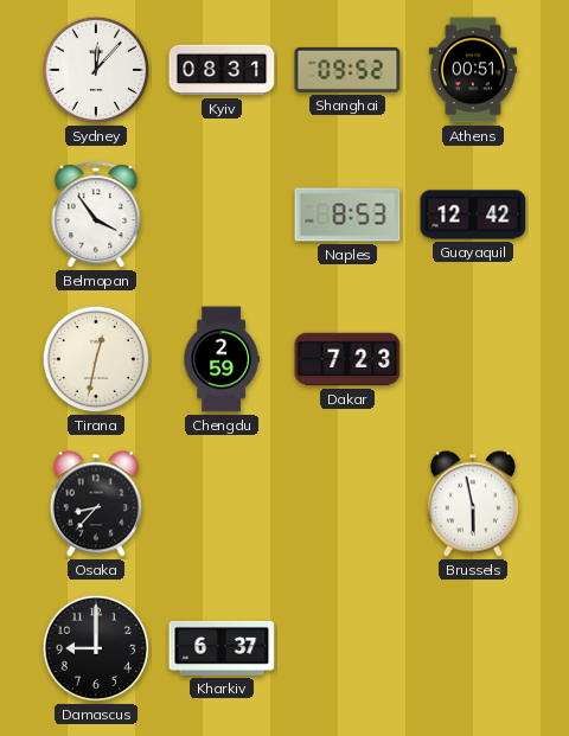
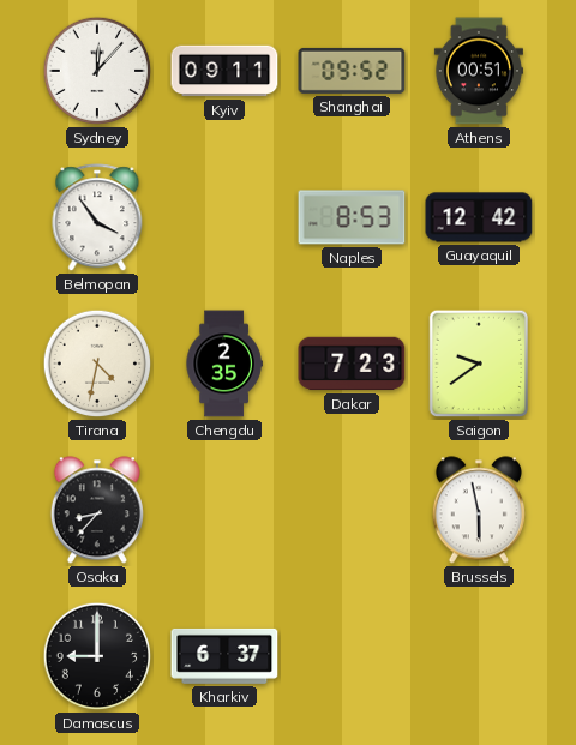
Kyiv: 08:31 -> 09:11
Tirana: 12:32 -> 4:32
Chengdu: 2:59 -> 2:35
Saigon: none -> 9:39
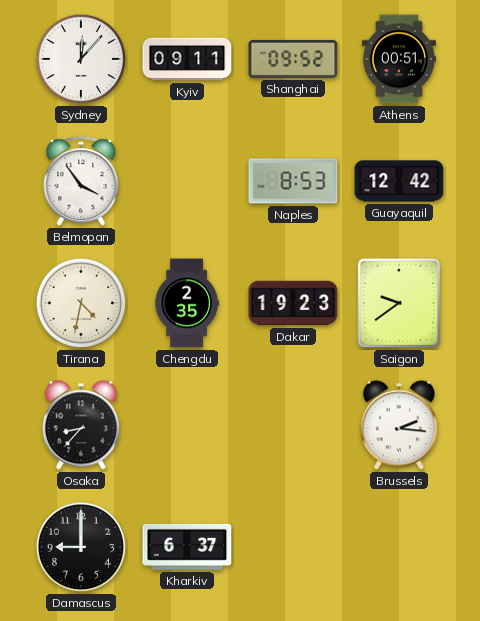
Dakar: 7:23 -> 19:23
Brussels: 5:58 -> 2:16
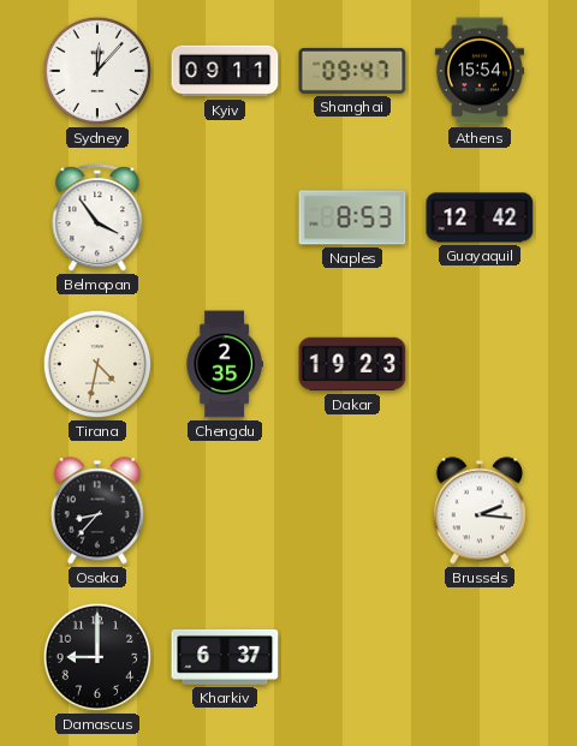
Shanghai: 09:52 -> 09:47
Athens: 00:51 -> 15:54
Saigon: 9:39 -> none
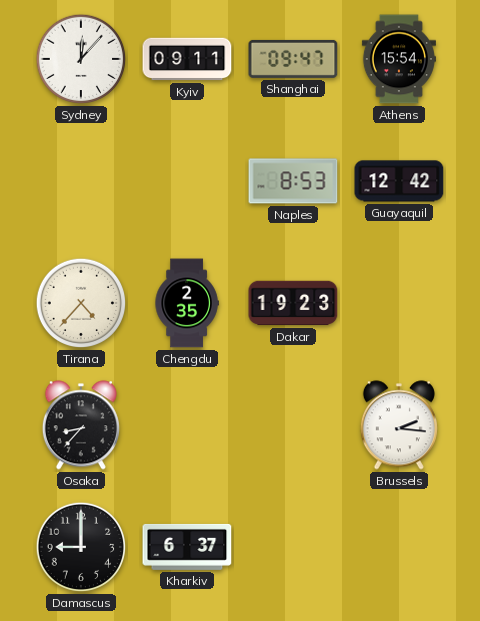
Belmopan: 3:54 -> none
Tirana: 4:32 -> 4:37
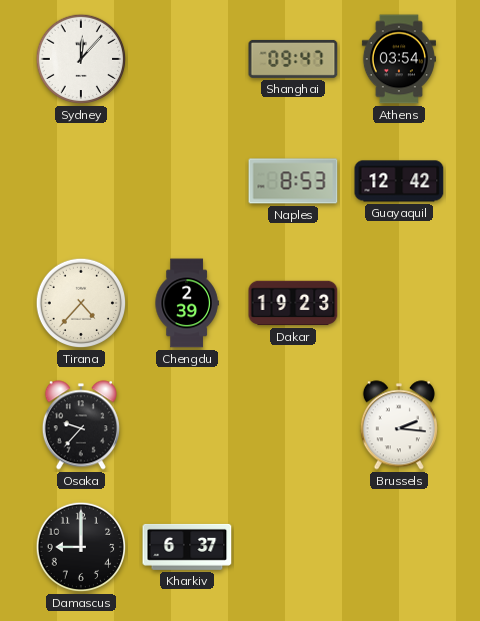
Kyiv: 09:11 -> none
Athens: 15:54 -> 03:54
Chengdu: 2:35 -> 2:39
Osaka: 8:37 -> 9:37
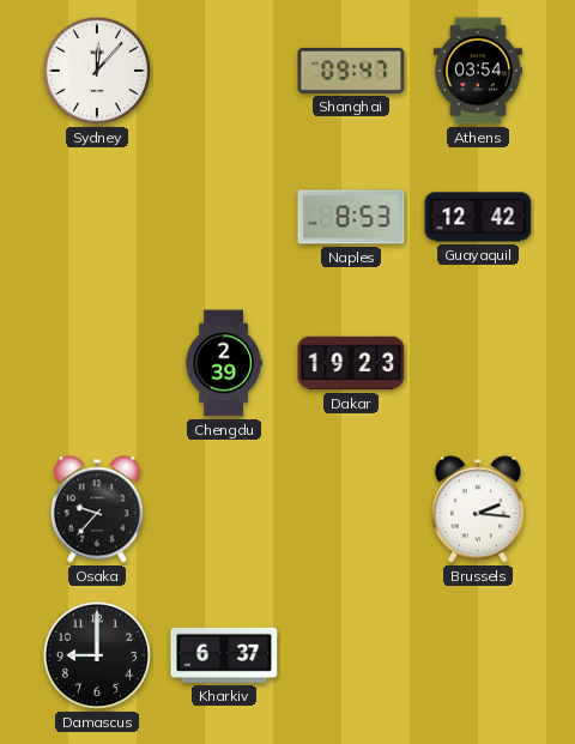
Tirana: 4:37 -> none
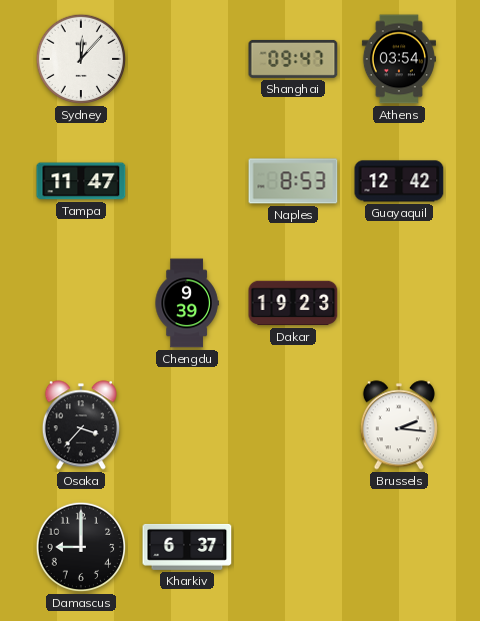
Tampa: none -> 11:47
Chengdu: 2:39 -> 9:39
Osaka: 9:37 -> 3:37
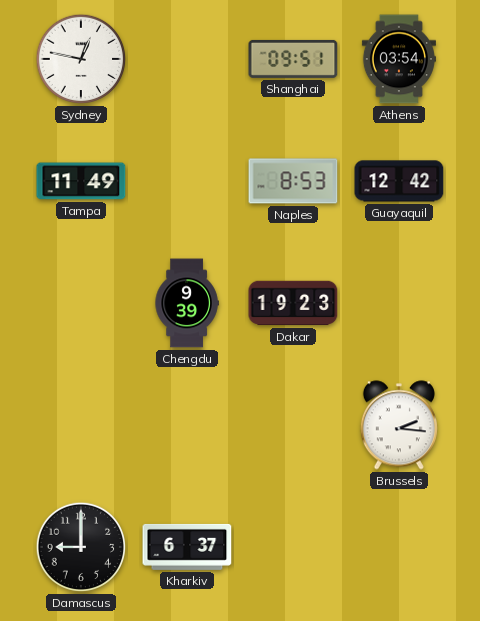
Sydney: 12:07 -> 12:47
Shanghai: 09:47 -> 09:51
Tampa: 11:47 -> 11:49
Osaka: 3:37 -> none
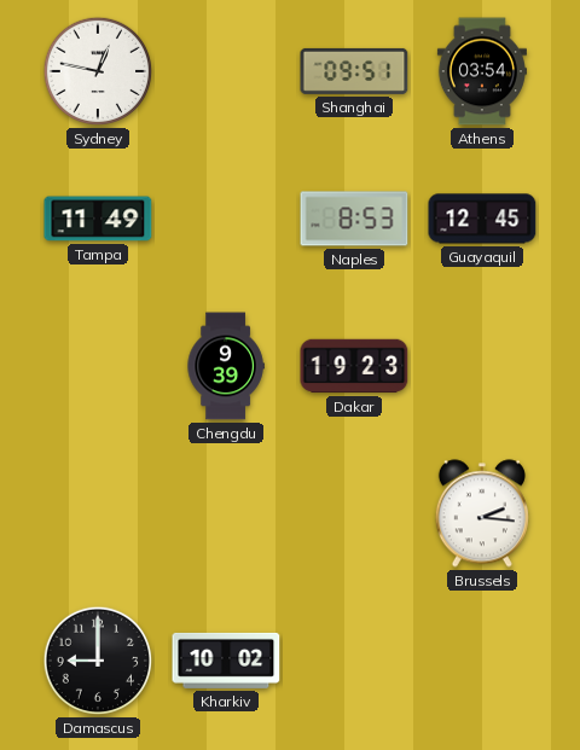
Guayaquil: 12:42 -> 12:45
Kharkiv: 6:37 -> 10:02
